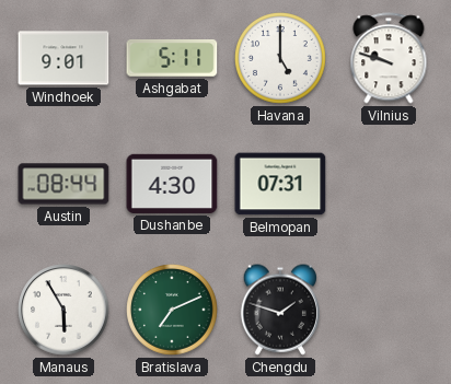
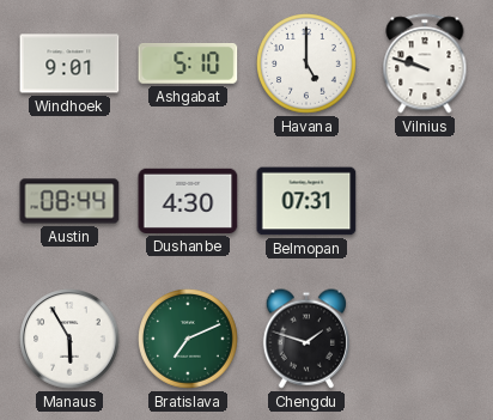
Ashgabat: 5:11 -> 5:10
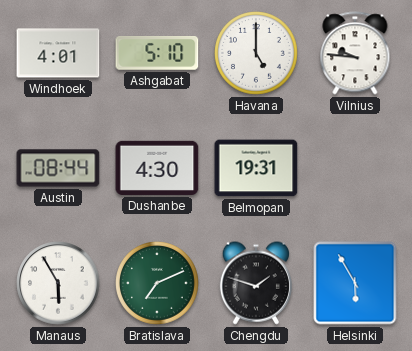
Windhoek: 9:01 -> 4:01
Vilnius: 9:48 -> 9:46
Belmopan: 07:31 -> 19:31
Helsinki: none -> 5:55
